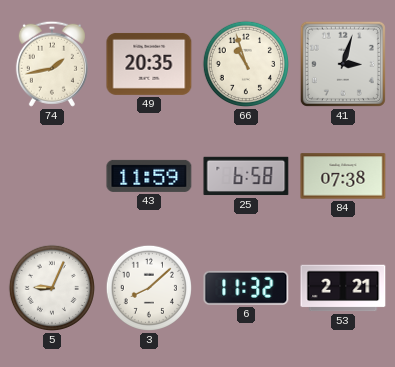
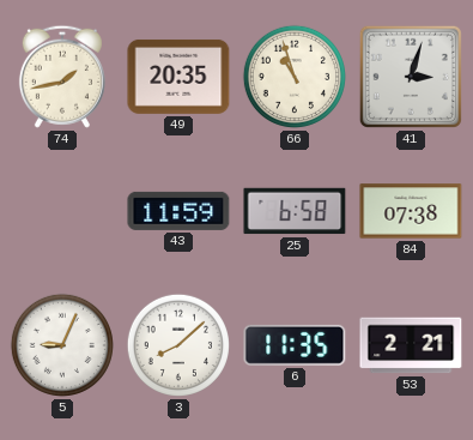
6: 11:32 -> 11:35
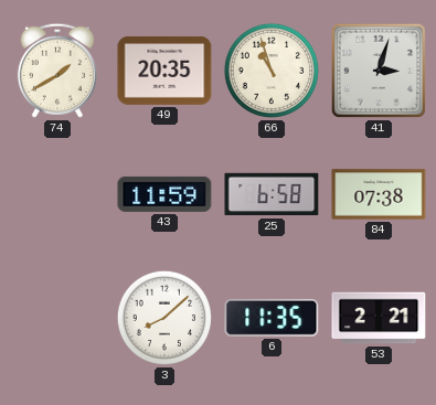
74: 1:43 -> 1:40
5: 9:04 -> none
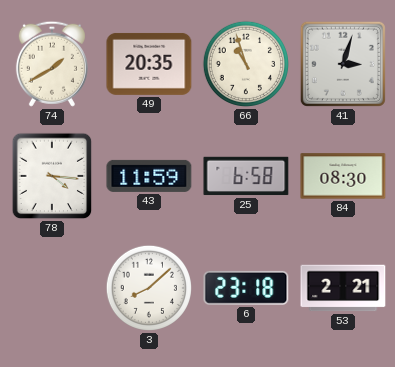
78: none -> 4:16
84: 07:38 -> 08:30
6: 11:35 -> 23:18
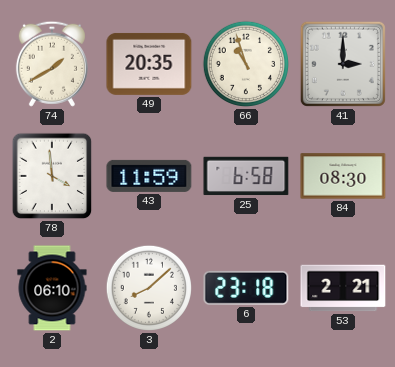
41: 3:03 -> 3:00
78: 4:16 -> 3:59
2: none -> 06:10
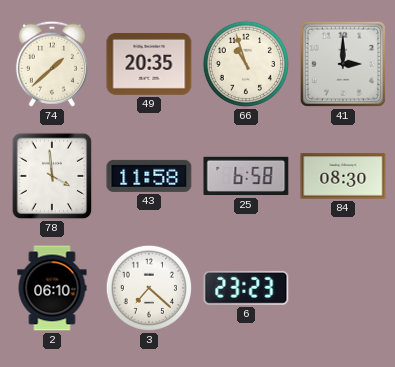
74: 1:40 -> 1:38
43: 11:59 -> 11:58
3: 8:08 -> 7:22
6: 23:18 -> 23:23
53: 2:21 -> none
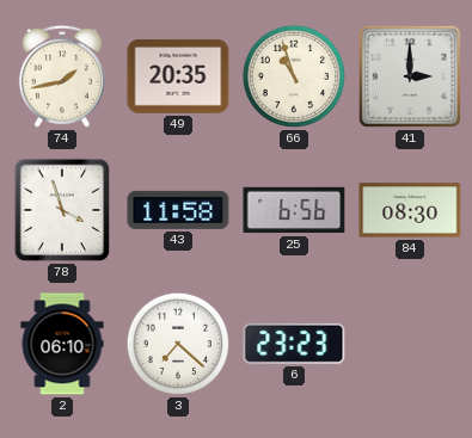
74: 1:38 -> 1:43
78: 3:59 -> 3:57
25: 6:58 -> 6:56
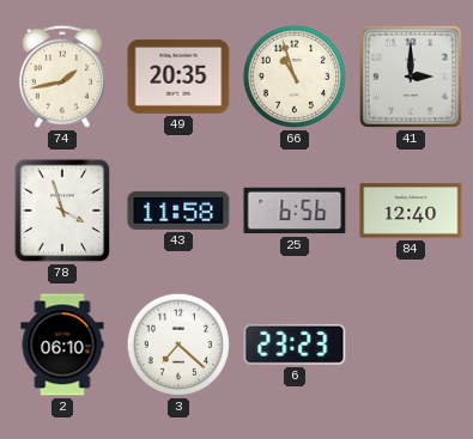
84: 08:30 -> 12:40
